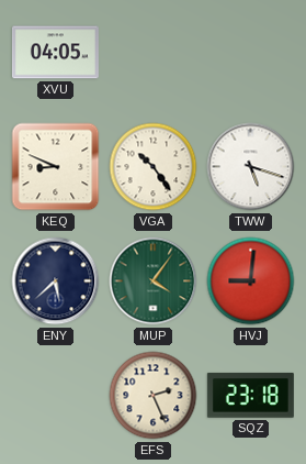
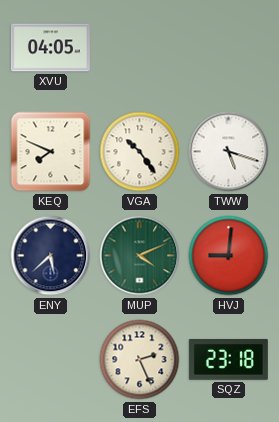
KEQ: 8:49 -> 7:49
MUP: 4:06 -> 4:11
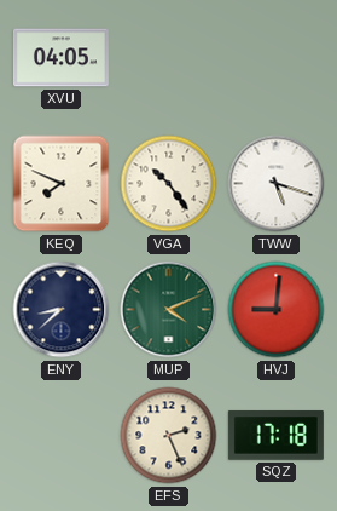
ENY: 5:38 -> 8:38
SQZ: 23:18 -> 17:18
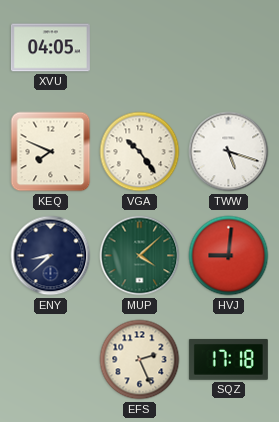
MUP: 4:11 -> 4:08
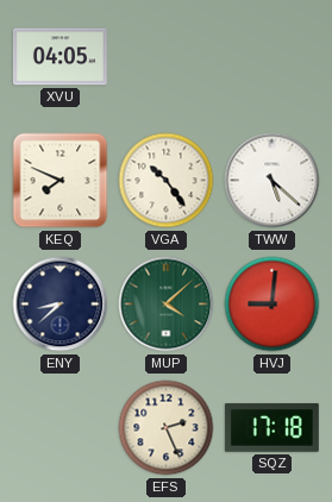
TWW: 5:18 -> 5:22
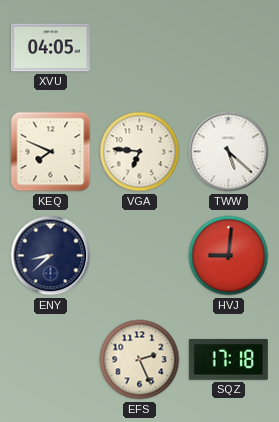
VGA: 10:24 -> 6:46
MUP: 4:08 -> none
